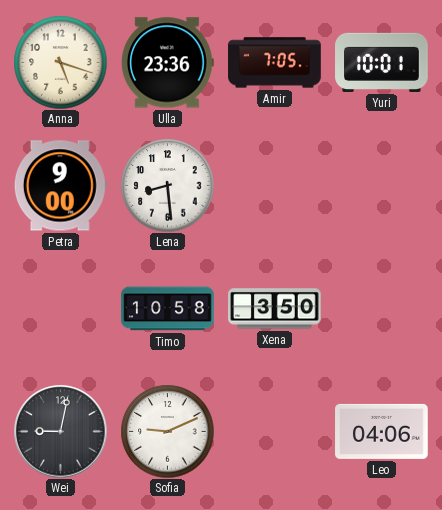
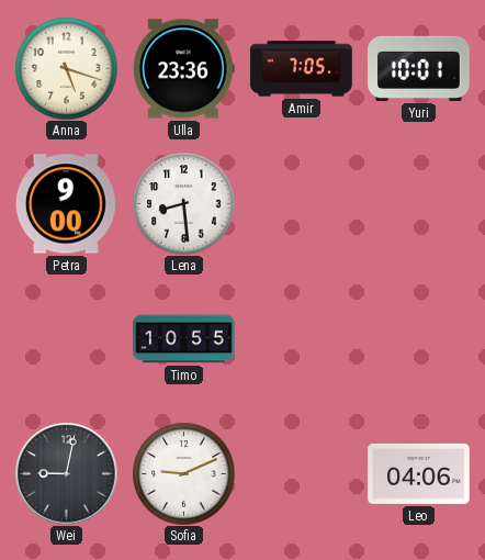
Timo: 10:58 -> 10:55
Xena: 3:50 -> none
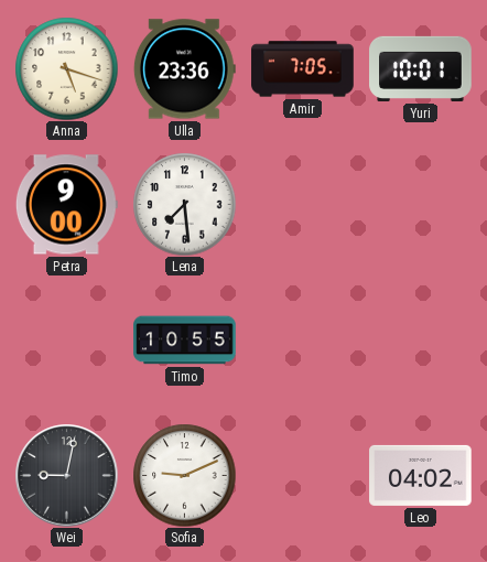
Lena: 8:29 -> 7:29
Leo: 04:06 -> 04:02
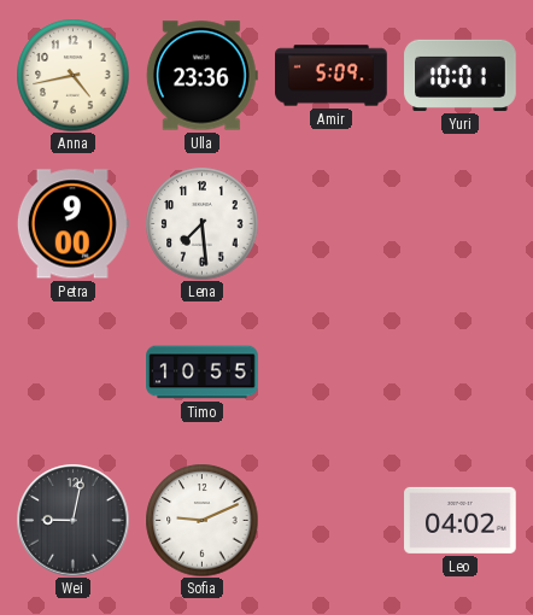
Anna: 5:18 -> 4:43
Amir: 7:05 -> 5:09
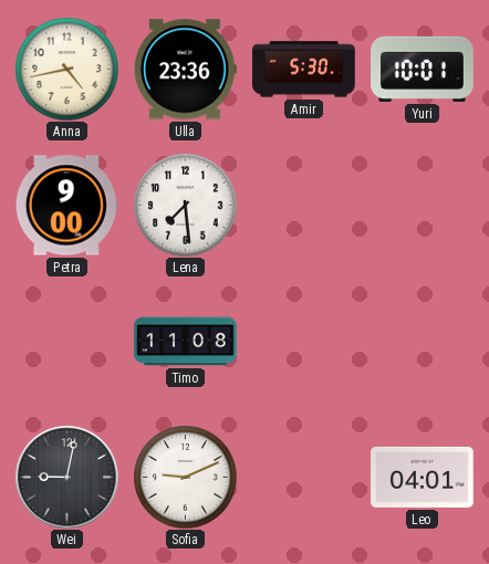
Amir: 5:09 -> 5:30
Timo: 10:55 -> 11:08
Leo: 04:02 -> 04:01
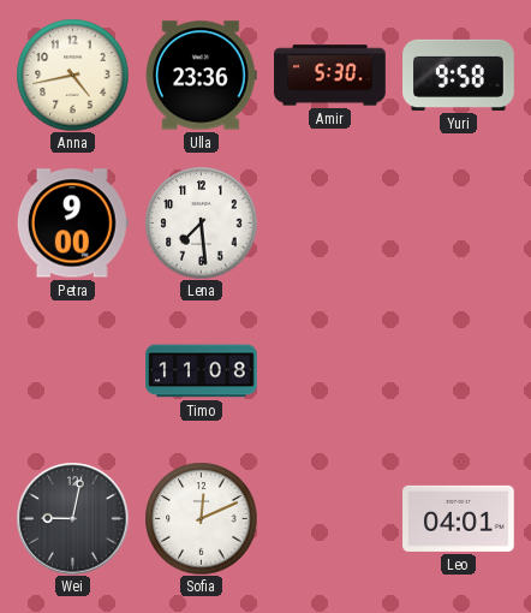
Yuri: 10:01 -> 9:58
Sofia: 9:11 -> 12:11
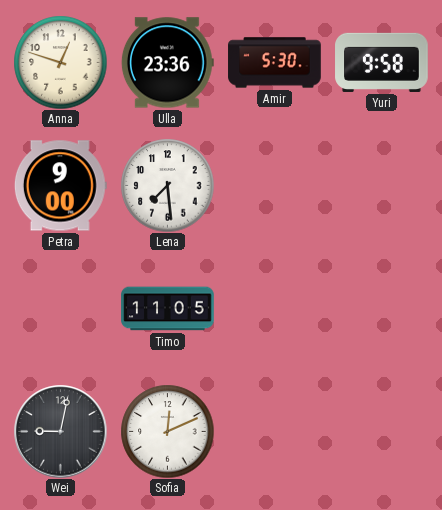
Anna: 4:43 -> 12:48
Timo: 11:08 -> 11:05
Leo: 04:01 -> none
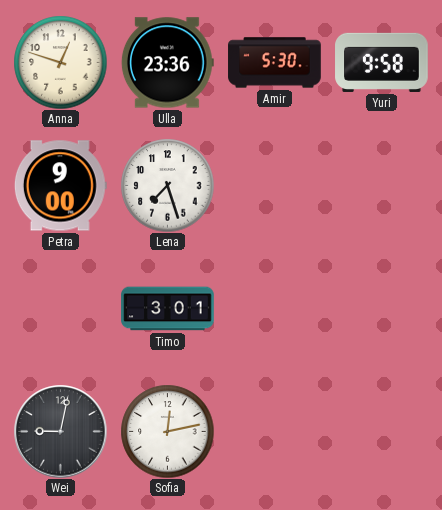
Lena: 7:29 -> 7:27
Timo: 11:05 -> 3:01
Sofia: 12:11 -> 12:13
